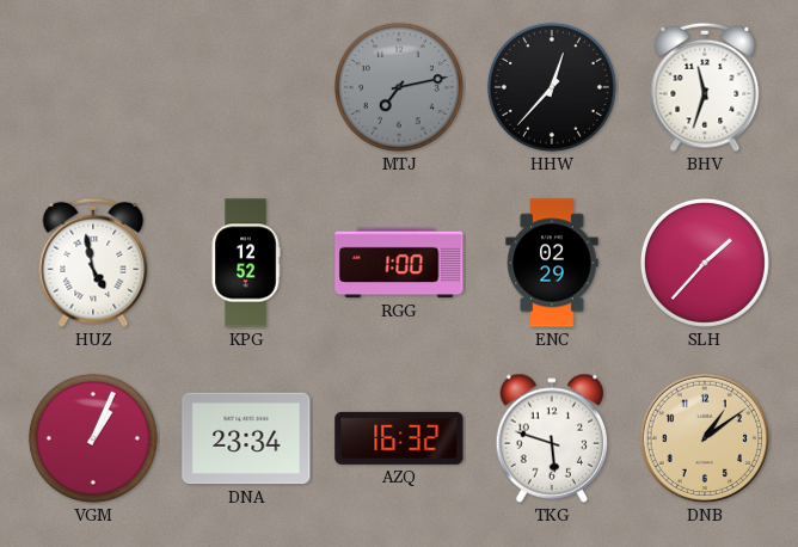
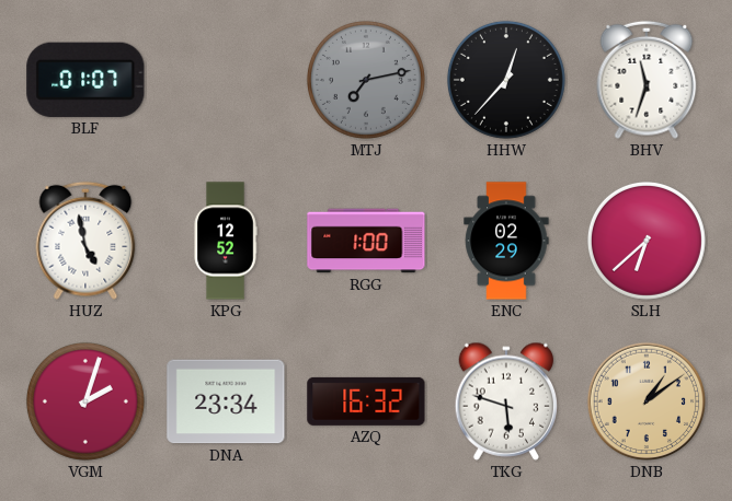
BLF: none -> 01:07
SLH: 1:37 -> 6:38
VGM: 1:04 -> 2:03
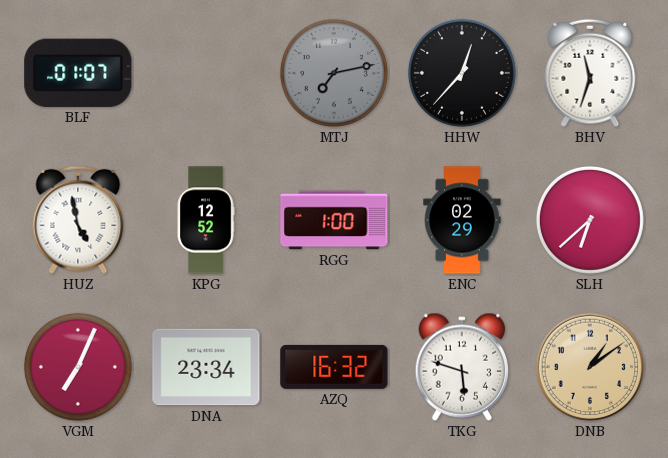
VGM: 2:03 -> 7:04
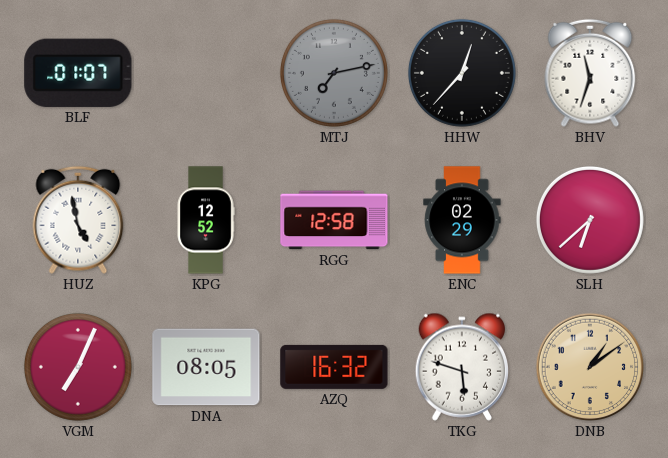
RGG: 1:00 -> 12:58
DNA: 23:34 -> 08:05
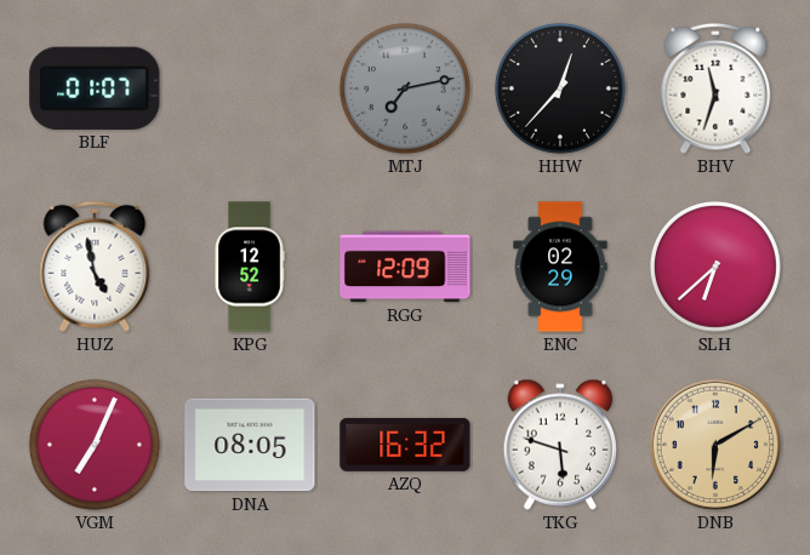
RGG: 12:58 -> 12:09
DNB: 1:09 -> 6:10
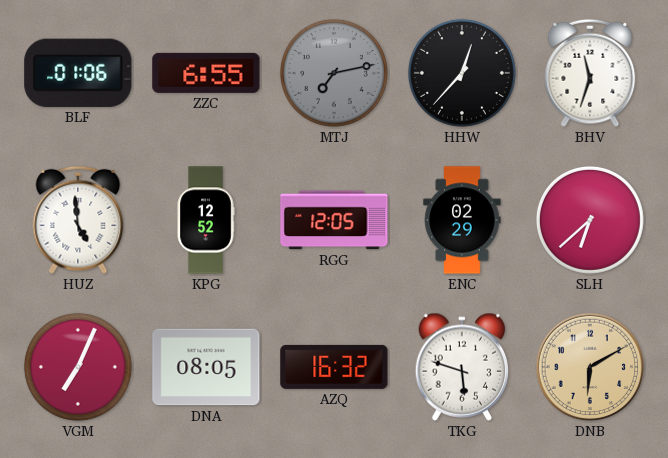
BLF: 01:07 -> 01:06
ZZC: none -> 6:55
HUZ: 4:58 -> 4:59
RGG: 12:09 -> 12:05
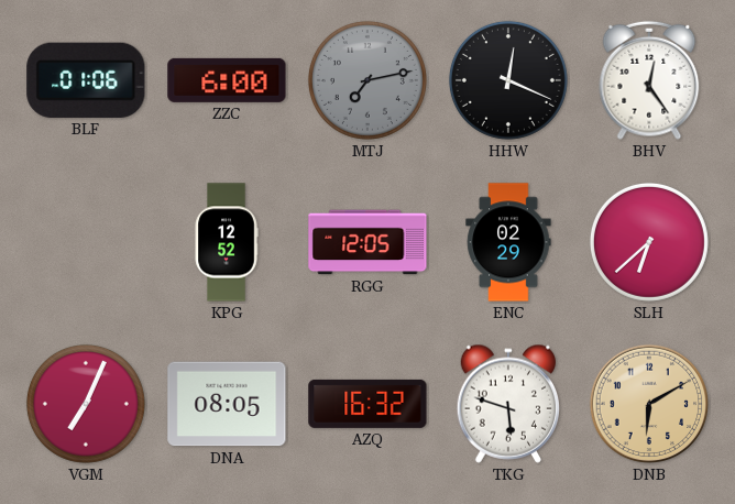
ZZC: 6:55 -> 6:00
HHW: 12:37 -> 12:19
BHV: 11:33 -> 12:24
HUZ: 4:59 -> none
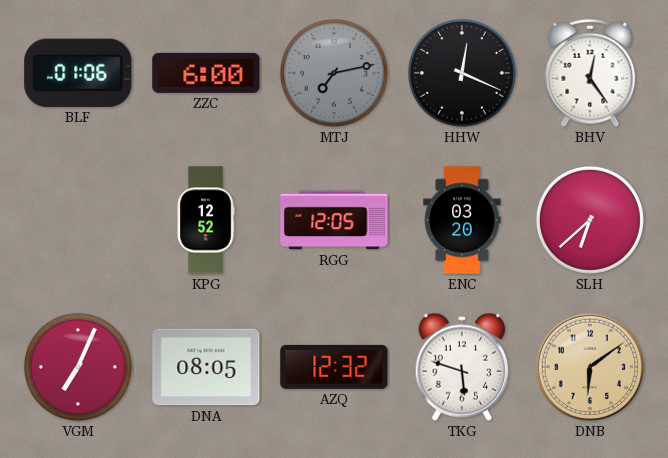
ENC: 02:29 -> 03:20
AZQ: 16:32 -> 12:32
DNB: 6:10 -> 6:09
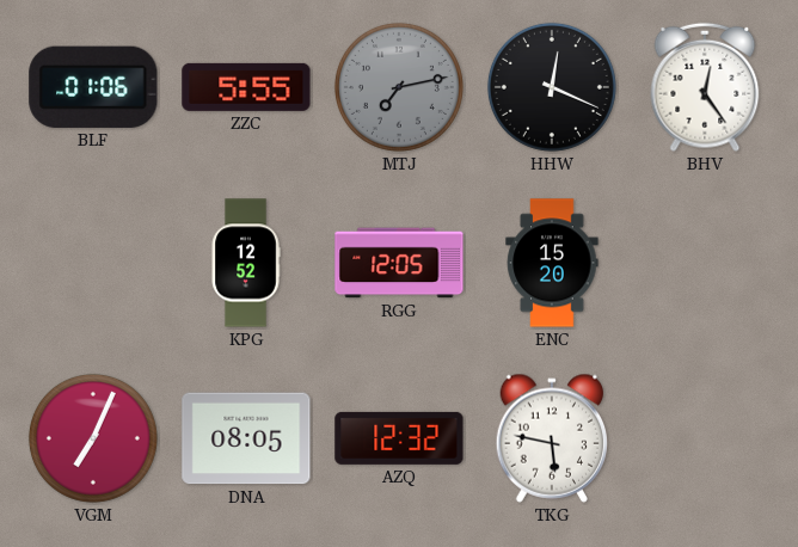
ZZC: 6:00 -> 5:55
ENC: 03:20 -> 15:20
SLH: 6:38 -> none
TKG: 5:48 -> 5:47
DNB: 6:09 -> none
